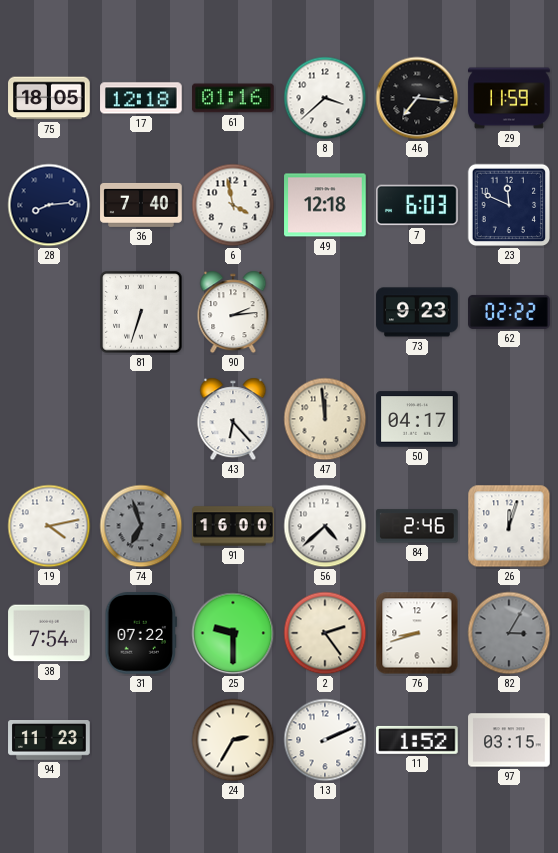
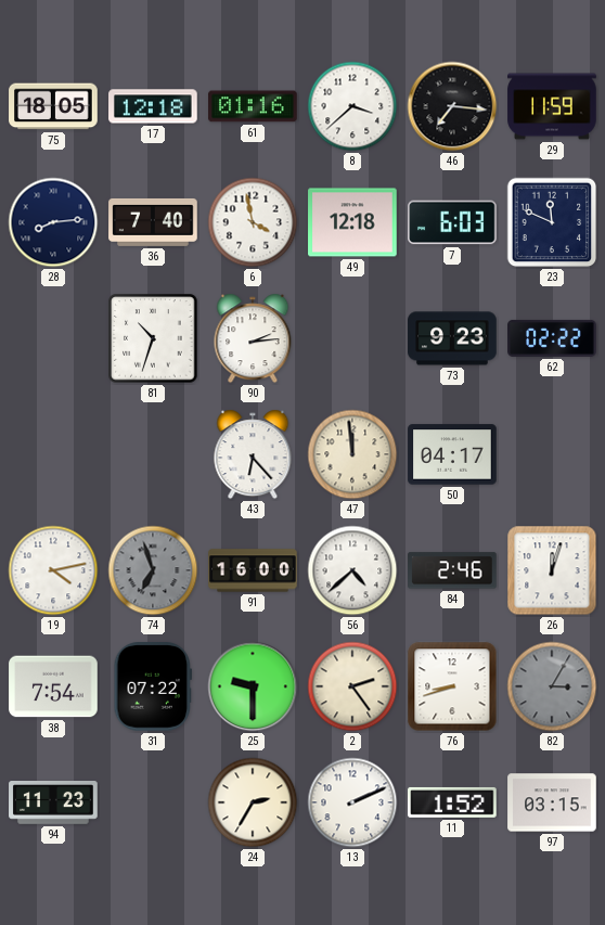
81: 6:33 -> 10:33
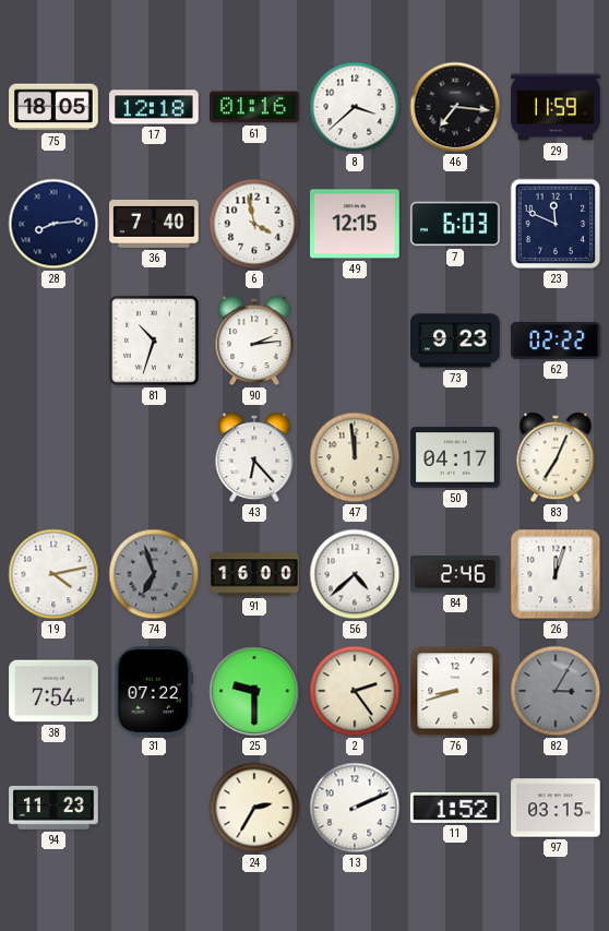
49: 12:18 -> 12:15
83: none -> 7:04
